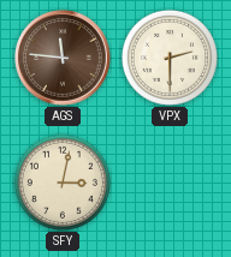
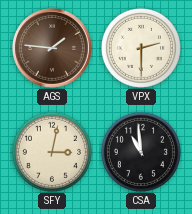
AGS: 11:46 -> 1:46
CSA: none -> 10:59
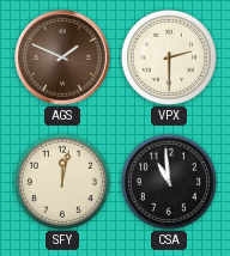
AGS: 1:46 -> 1:49
SFY: 3:02 -> 12:02
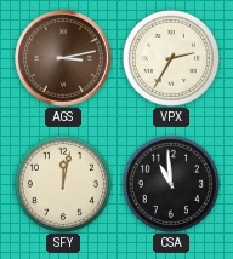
AGS: 1:49 -> 3:13
VPX: 2:30 -> 2:35
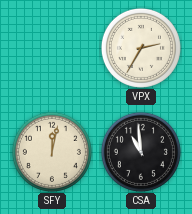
AGS: 3:13 -> none
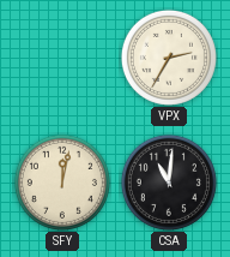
CSA: 10:59 -> 11:01
